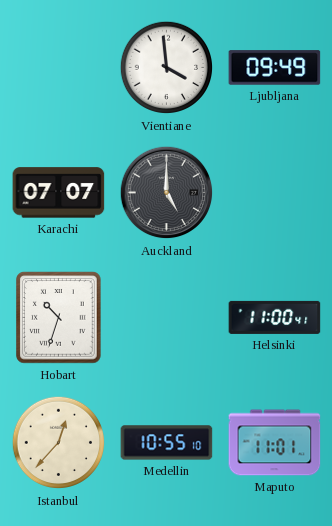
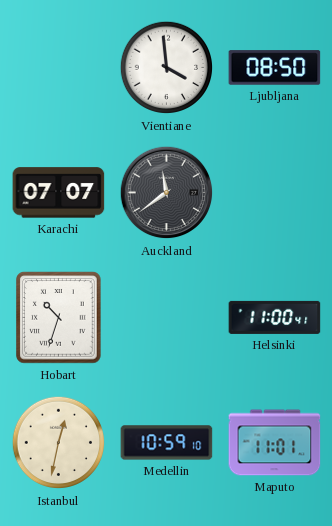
Ljubljana: 09:49 -> 08:50
Auckland: 5:00 -> 11:39
Istanbul: 12:37 -> 12:32
Medellin: 10:55 -> 10:59
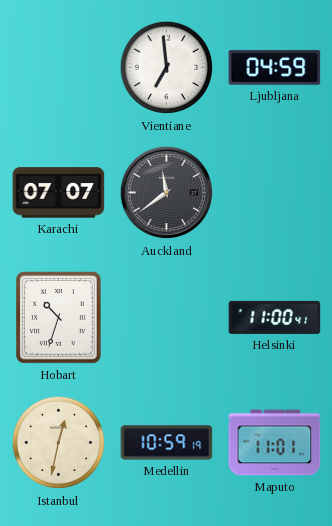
Vientiane: 3:59 -> 6:59
Ljubljana: 08:50 -> 04:59
Medellin: 10:59:10 -> 10:59:19
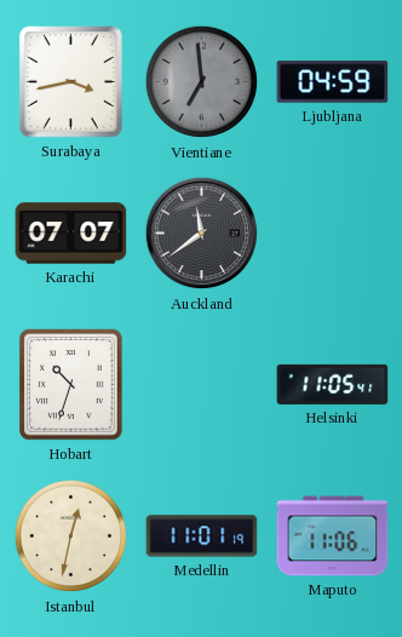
Surabaya: none -> 3:43
Vientiane dial: white -> grey
Helsinki: 11:00 -> 11:05
Medellin: 10:59 -> 11:01
Maputo: 11:01 -> 11:06
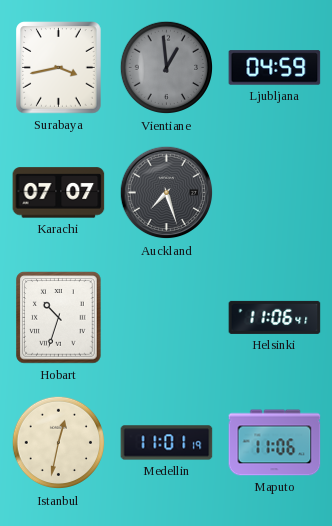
Vientiane: 6:59 -> 12:59
Auckland: 11:39 -> 7:27
Helsinki: 11:05 -> 11:06
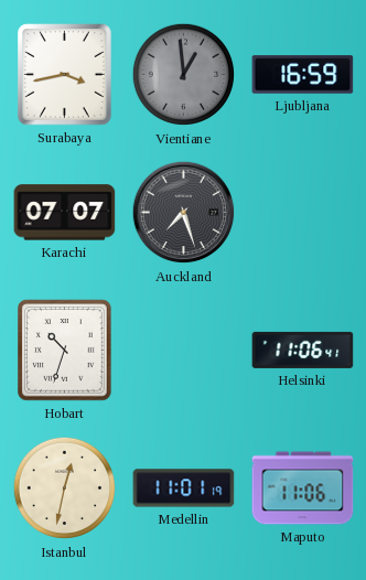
Ljubljana: 04:59 -> 16:59
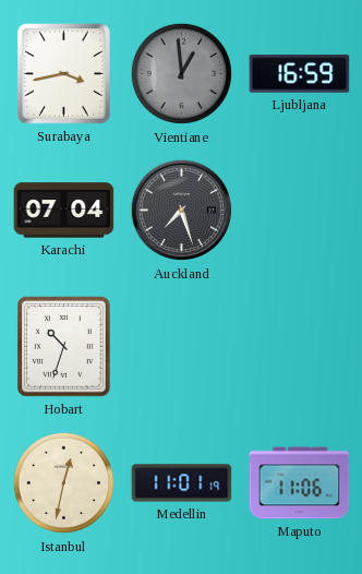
Karachi: 07:07 -> 07:04
Helsinki: 11:06 -> none
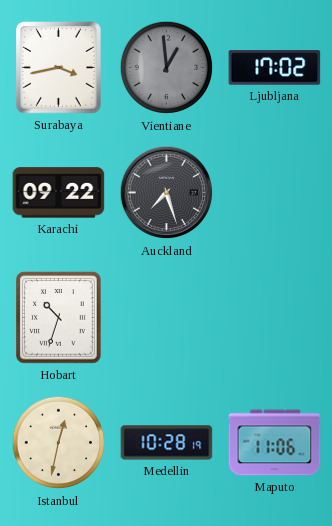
Ljubljana: 16:59 -> 17:02
Karachi: 07:04 -> 09:22
Medellin: 11:01 -> 10:28
